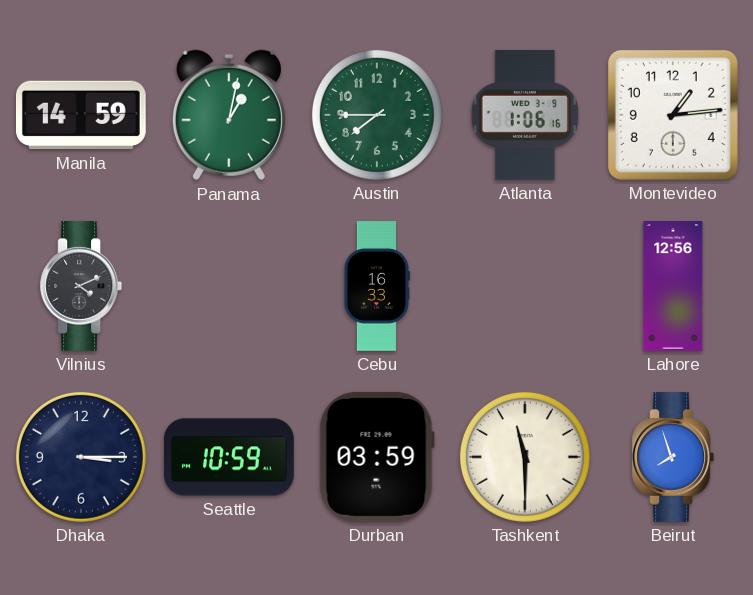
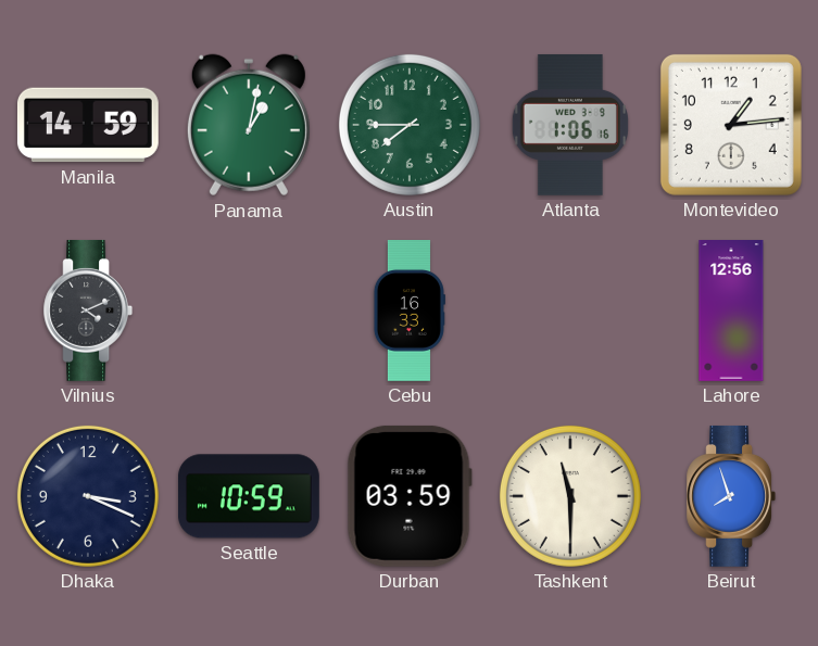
Dhaka: 3:15 -> 3:19
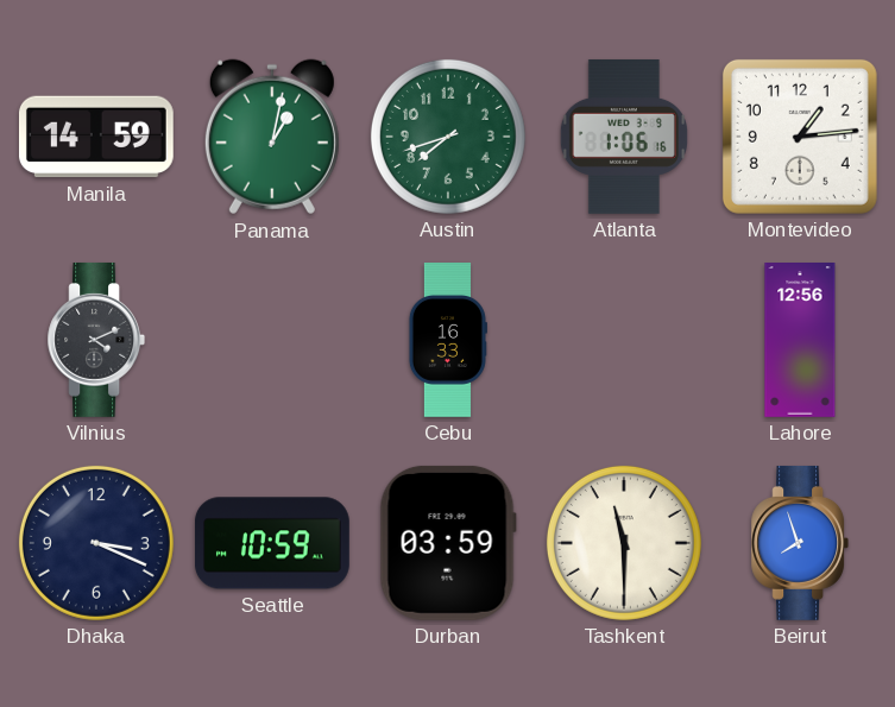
Austin: 7:45 -> 7:42
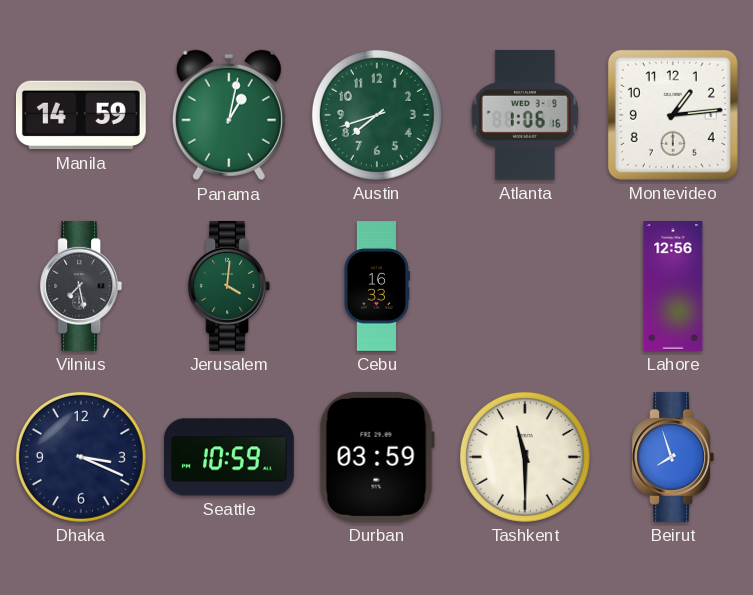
Vilnius: 4:11 -> 7:28
Jerusalem: none -> 4:01
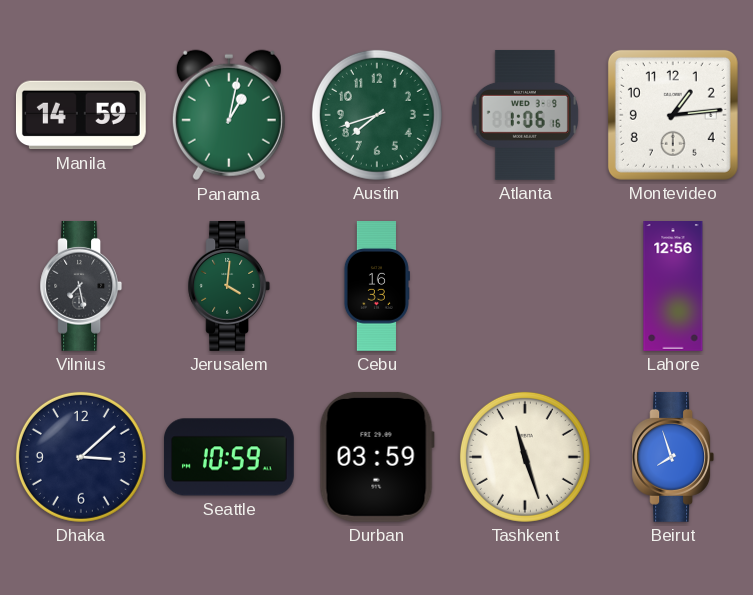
Dhaka: 3:19 -> 3:08
Tashkent: 11:30 -> 11:27
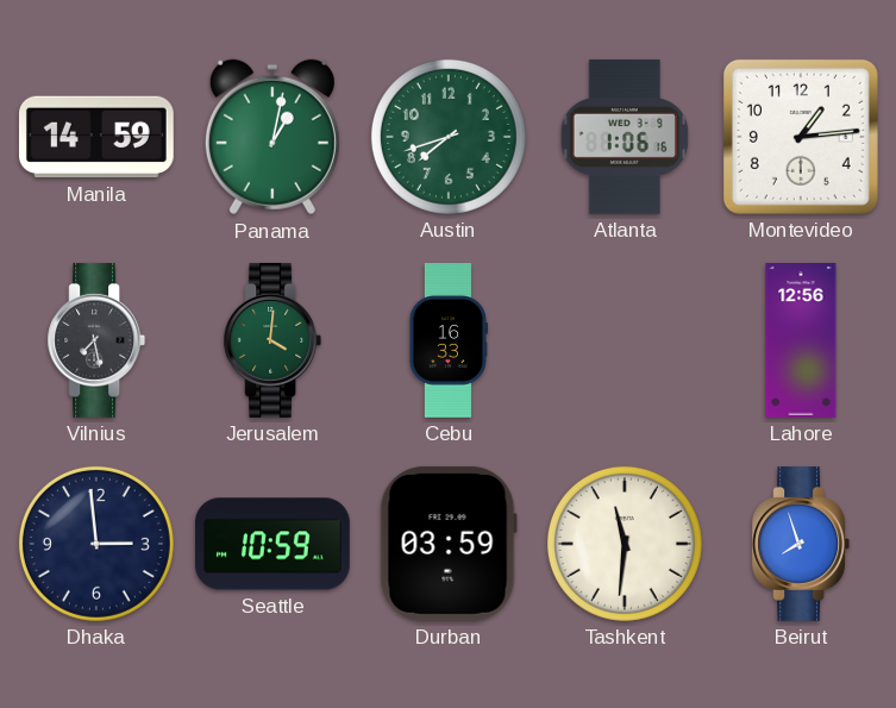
Dhaka: 3:08 -> 2:59
Tashkent: 11:27 -> 11:31
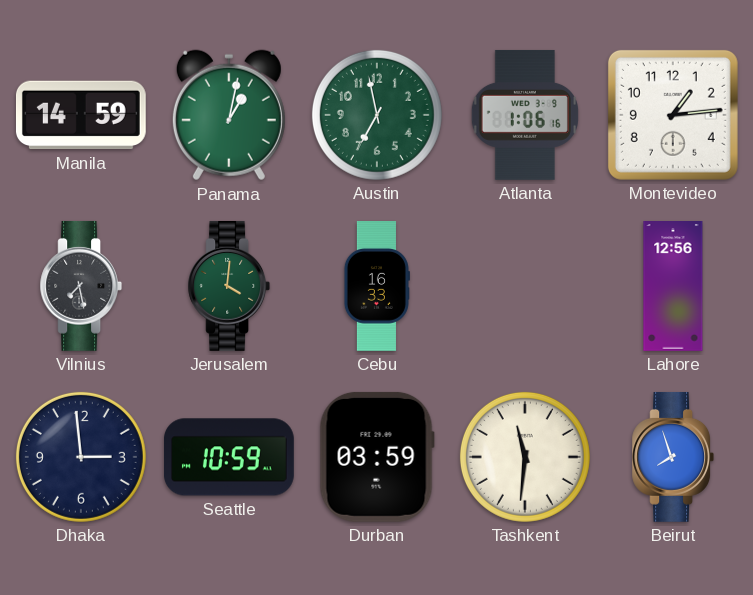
Austin: 7:42 -> 6:58
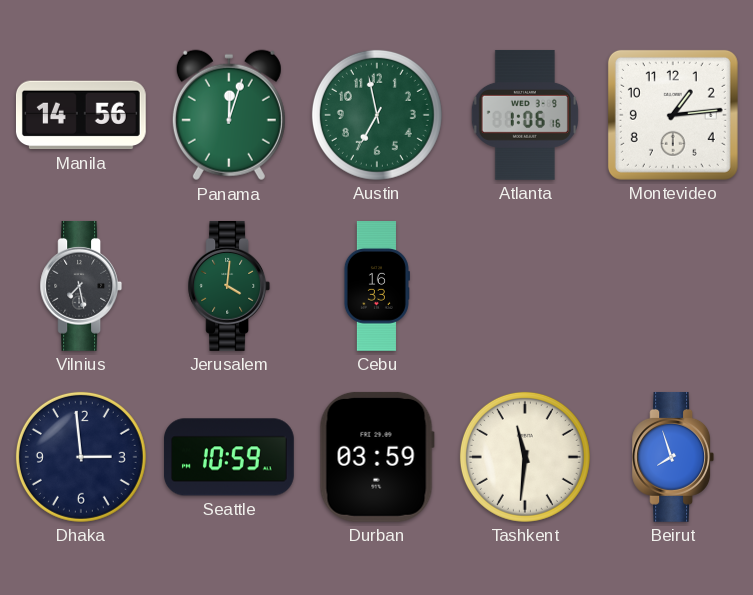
Manila: 14:59 -> 14:56
Panama: 1:02 -> 12:03
Lahore: 12:56 -> none
